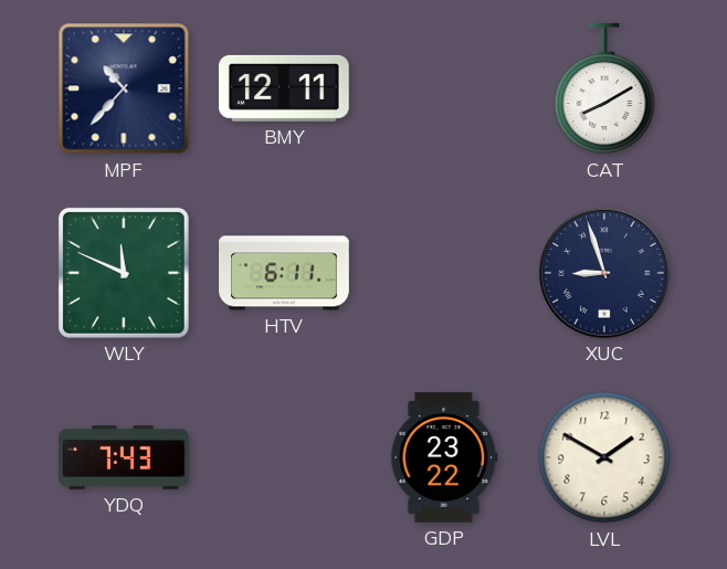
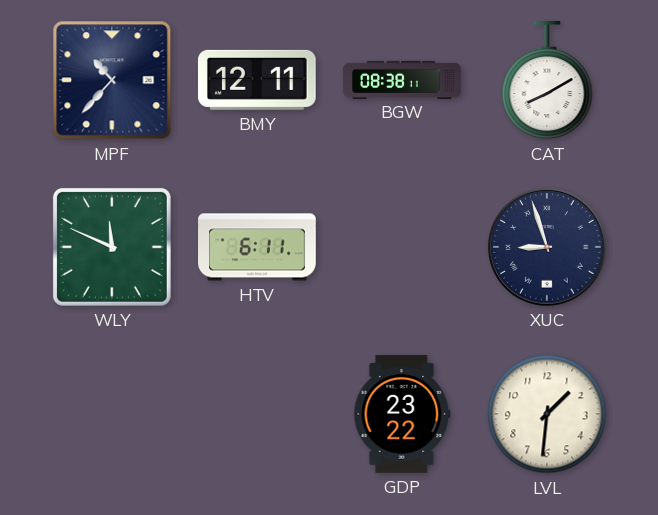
BGW: none -> 08:38
YDQ: 7:43 -> none
LVL: 1:50 -> 1:31
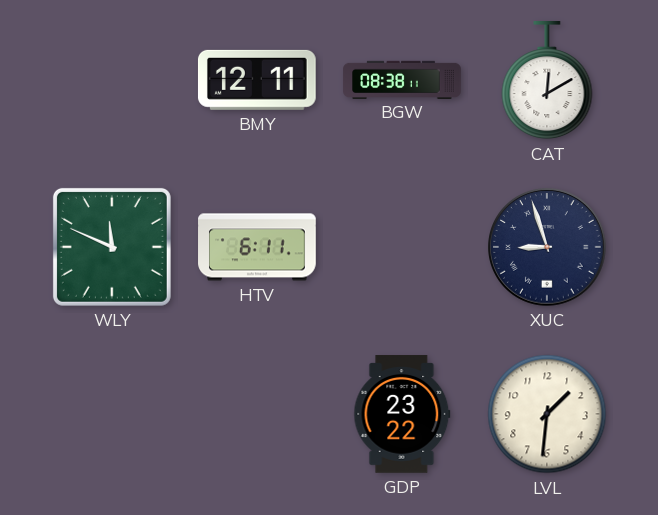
MPF: 10:37 -> none
CAT: 8:10 -> 12:10
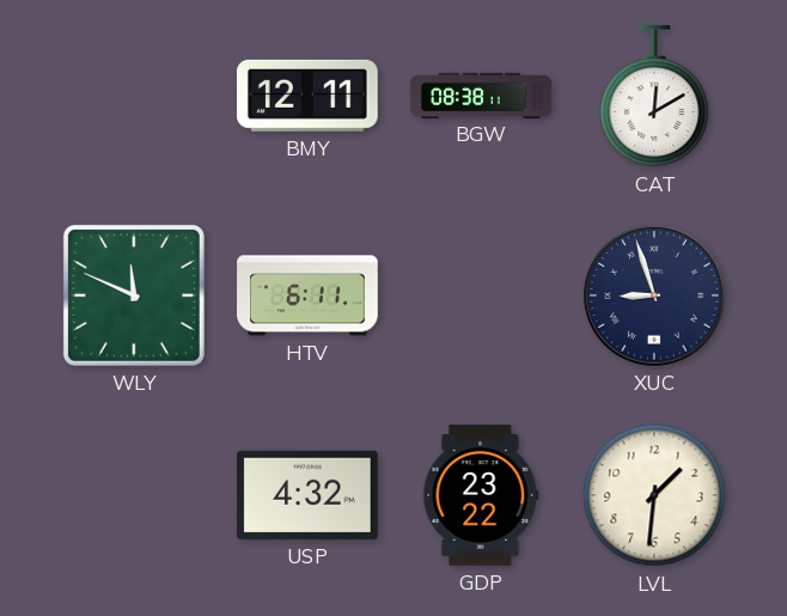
USP: none -> 4:32
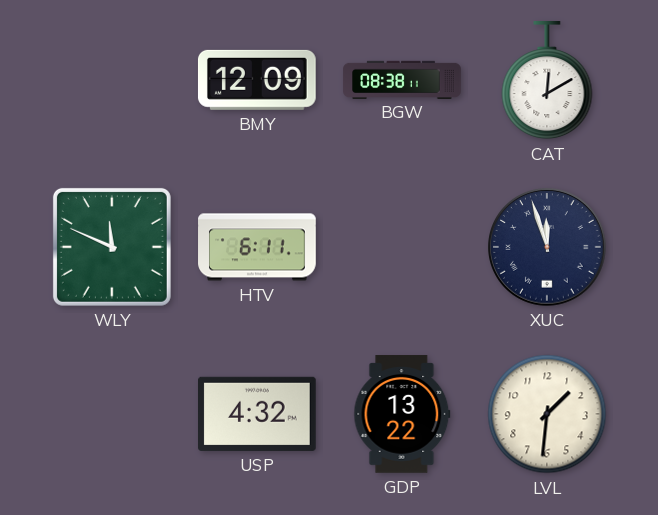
BMY: 12:11 -> 12:09
XUC: 8:57 -> 11:57
GDP: 23:22 -> 13:22
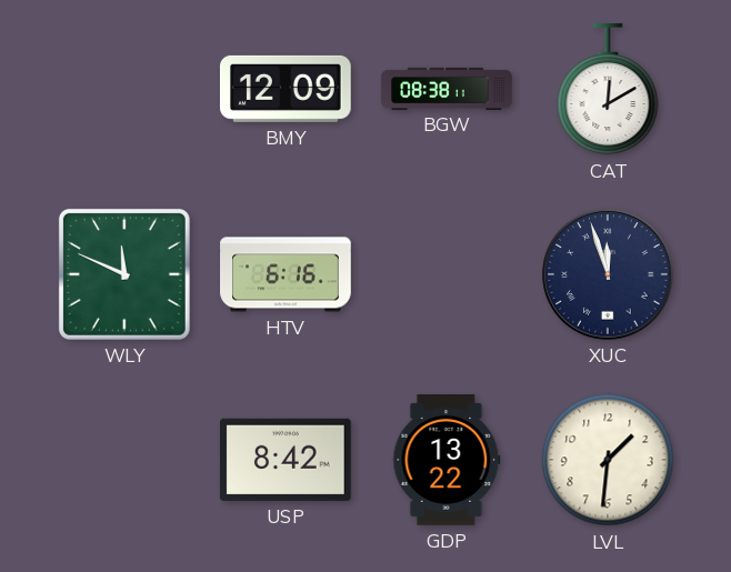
HTV: 6:11 -> 6:16
USP: 4:32 -> 8:42
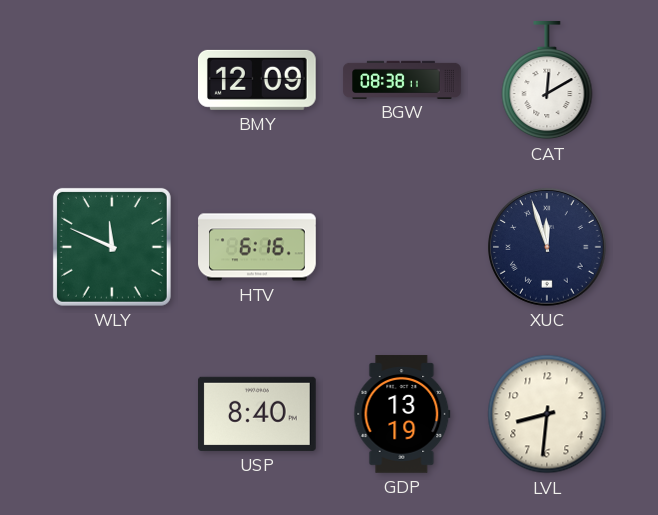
USP: 8:42 -> 8:40
GDP: 13:22 -> 13:19
LVL: 1:31 -> 8:31
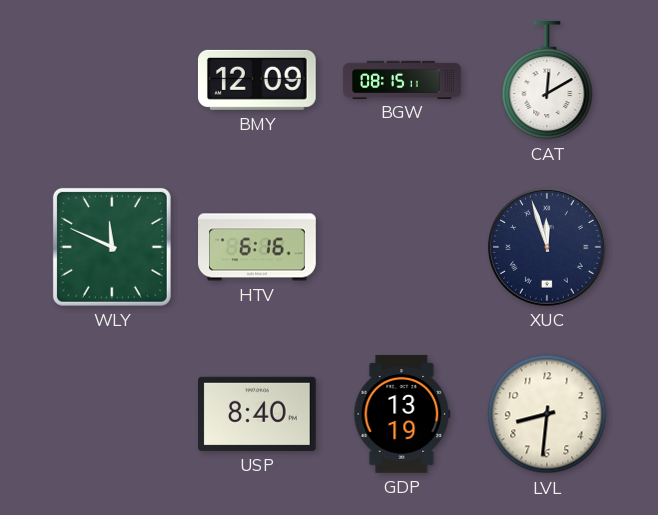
BGW: 08:38 -> 08:15
